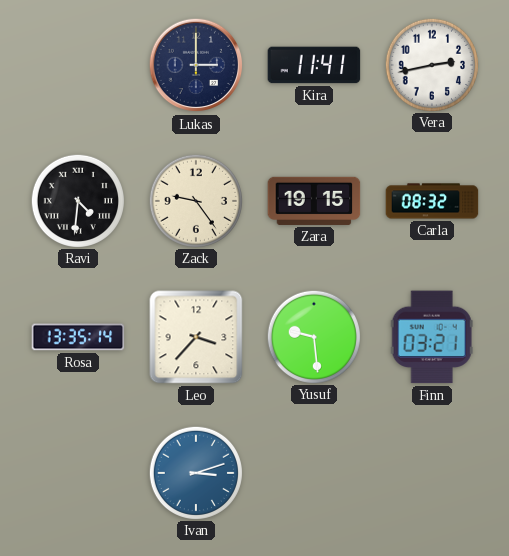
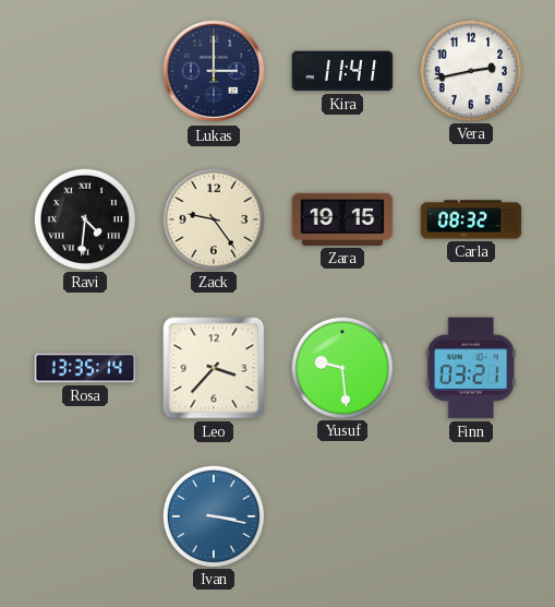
Ivan: 3:12 -> 3:17
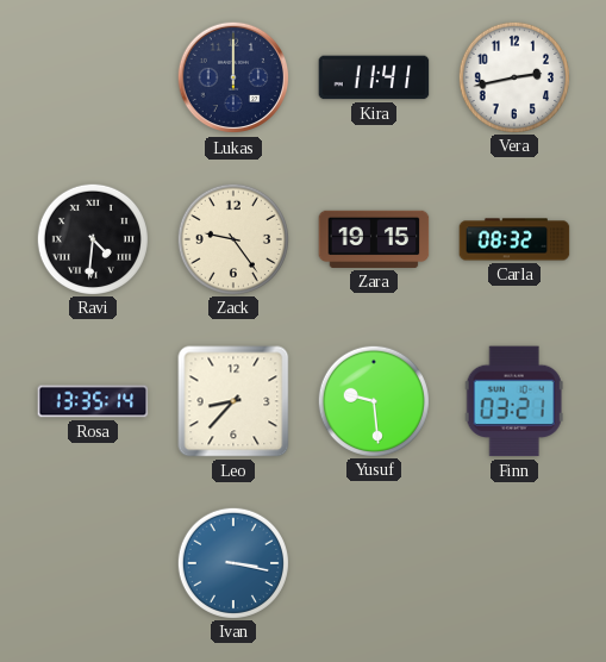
Lukas: 3:00 -> 12:00
Leo: 3:37 -> 8:37
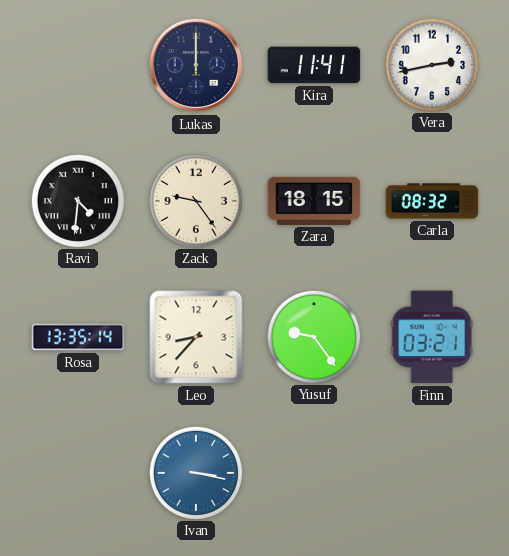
Zara: 19:15 -> 18:15
Yusuf: 9:29 -> 9:24
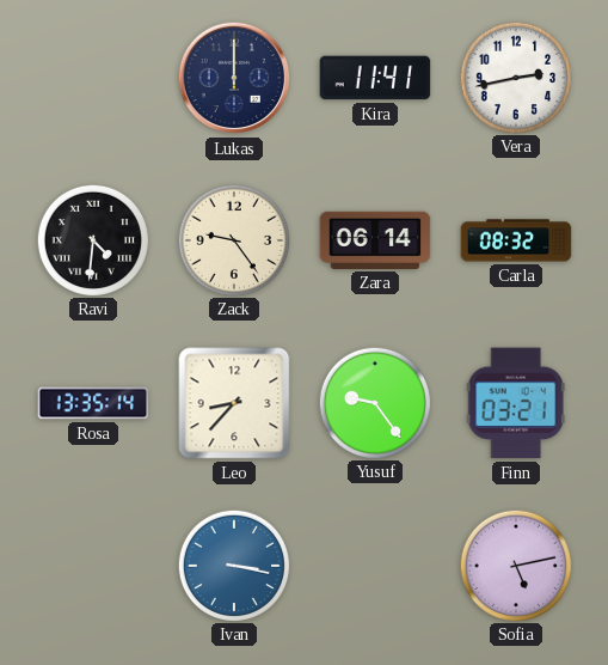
Zara: 18:15 -> 06:14
Sofia: none -> 5:13
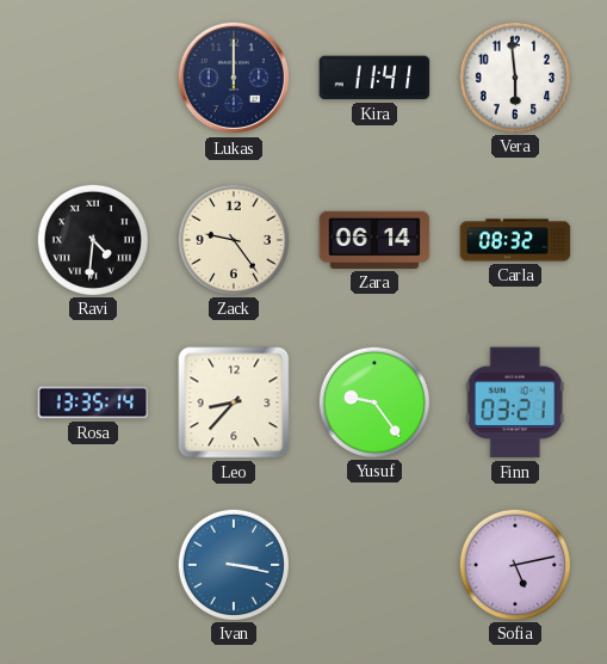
Vera: 2:43 -> 5:59
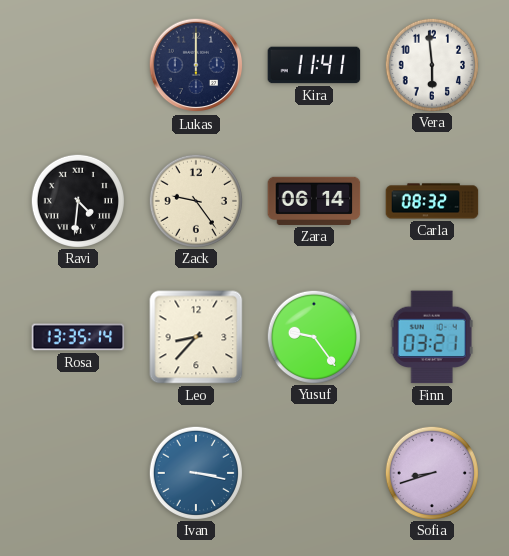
Sofia: 5:13 -> 8:42
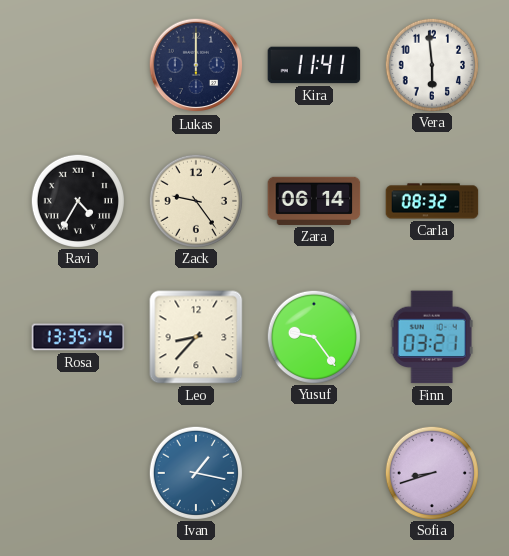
Ravi: 4:31 -> 4:35
Ivan: 3:17 -> 1:17
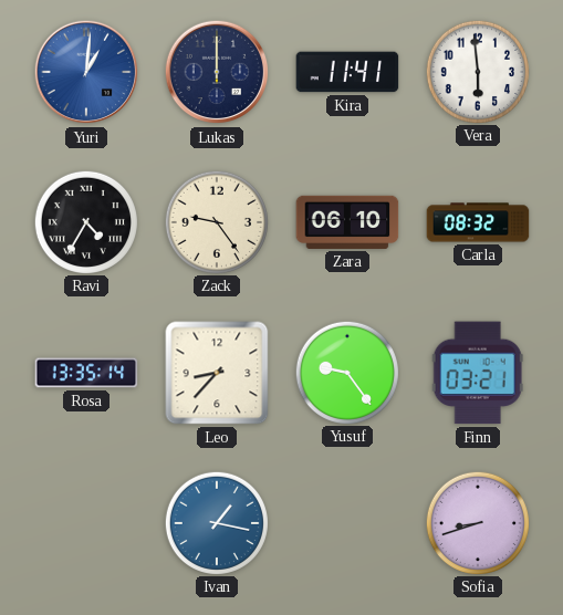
Yuri: none -> 1:01
Zara: 06:14 -> 06:10
